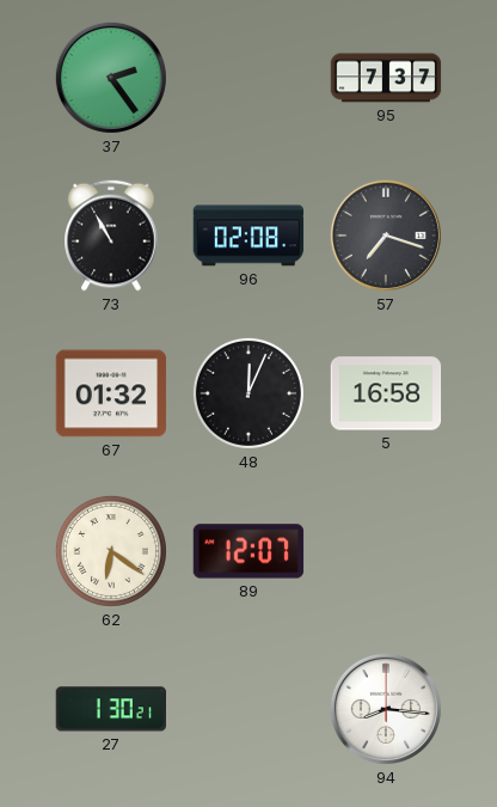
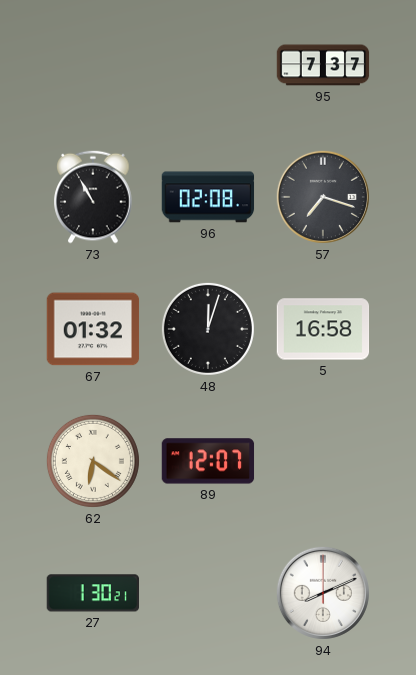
37: 2:24 -> none
48: 12:04 -> 12:03
94: 8:16 -> 8:11
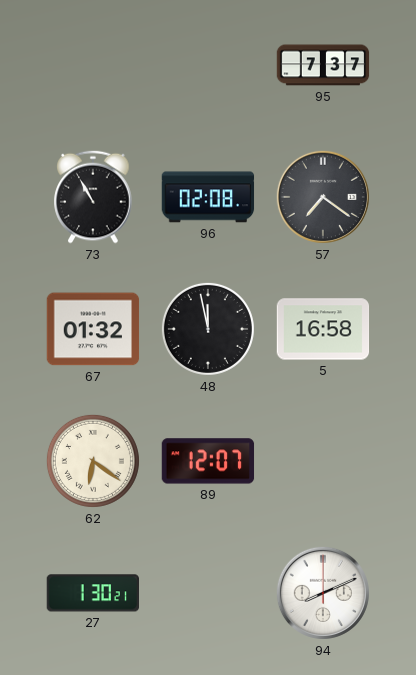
57: 7:18 -> 7:21
48: 12:03 -> 11:58
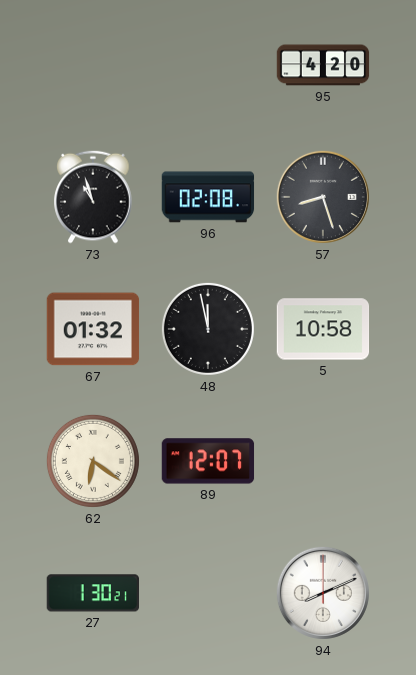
95: 7:37 -> 4:20
73: 10:55 -> 10:57
57: 7:21 -> 8:27
5: 16:58 -> 10:58
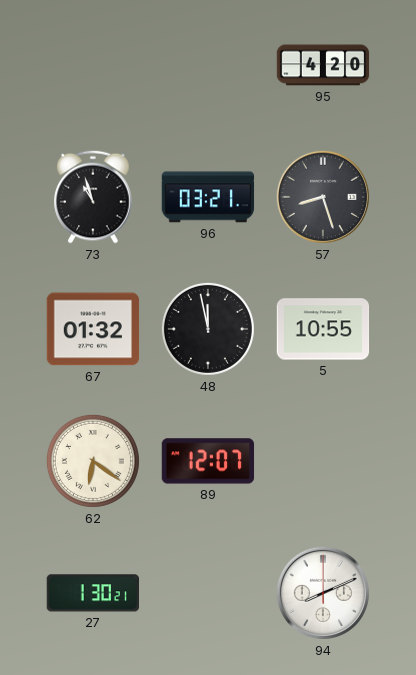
96: 02:08 -> 03:21
5: 10:58 -> 10:55
